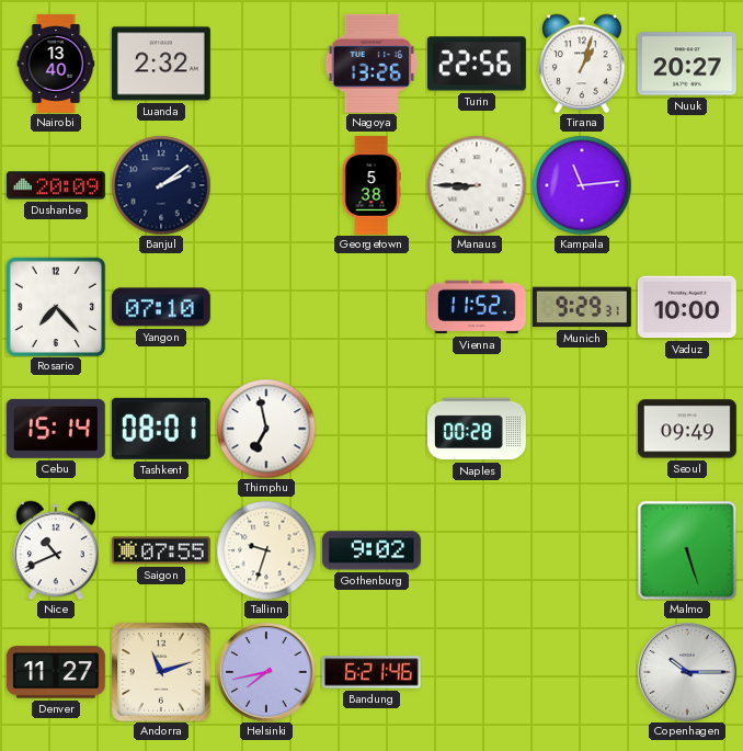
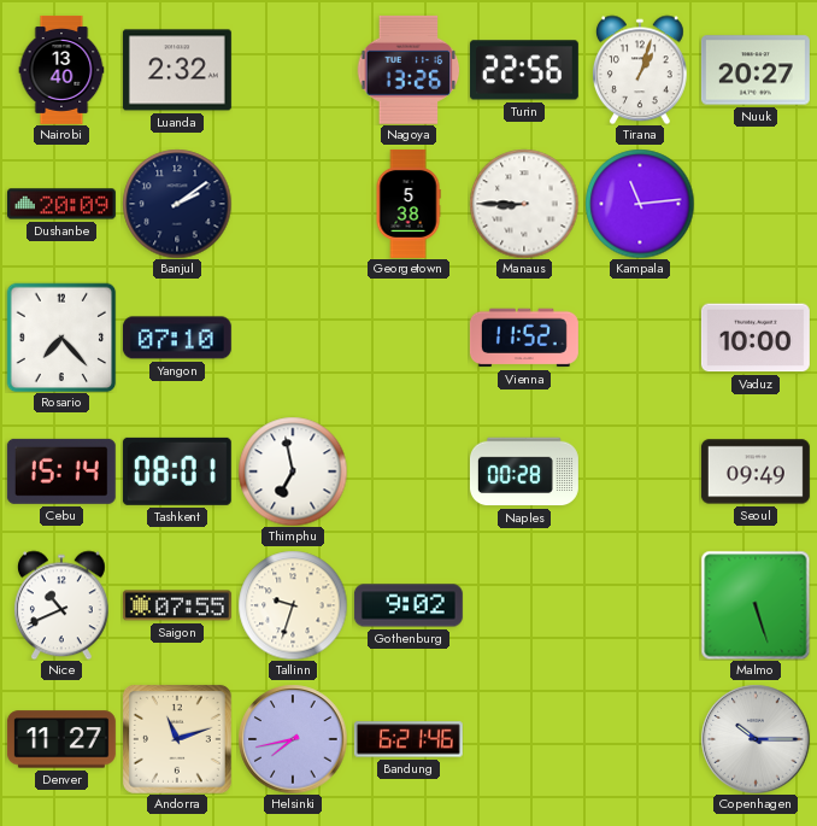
Munich: 9:29 -> none
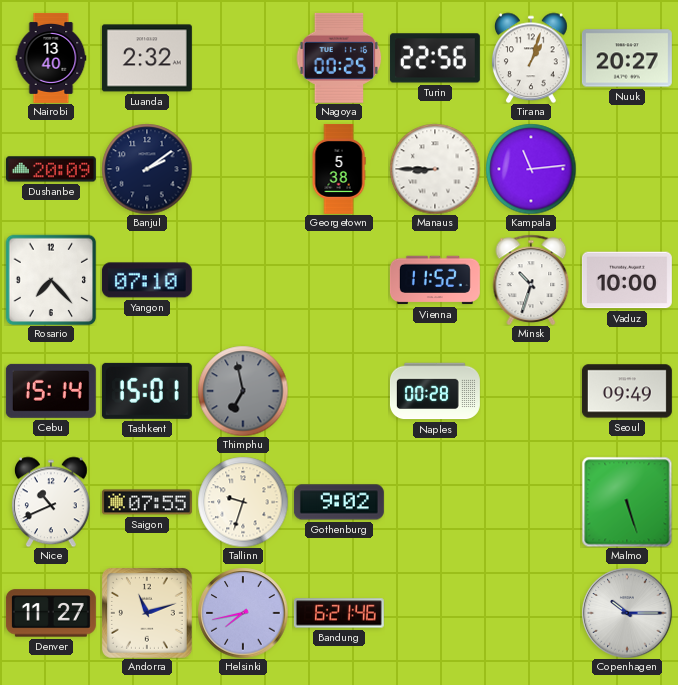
Nagoya: 13:26 -> 00:25
Minsk: none -> 10:33
Tashkent: 08:01 -> 15:01
Thimphu dial: white -> grey
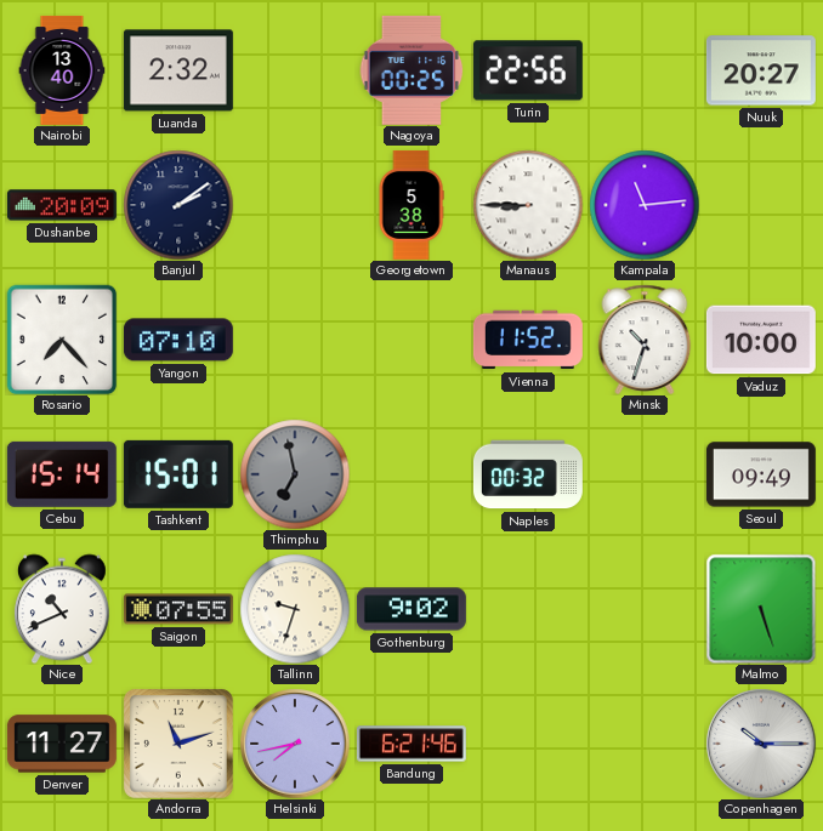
Tirana: 1:03 -> none
Naples: 00:28 -> 00:32
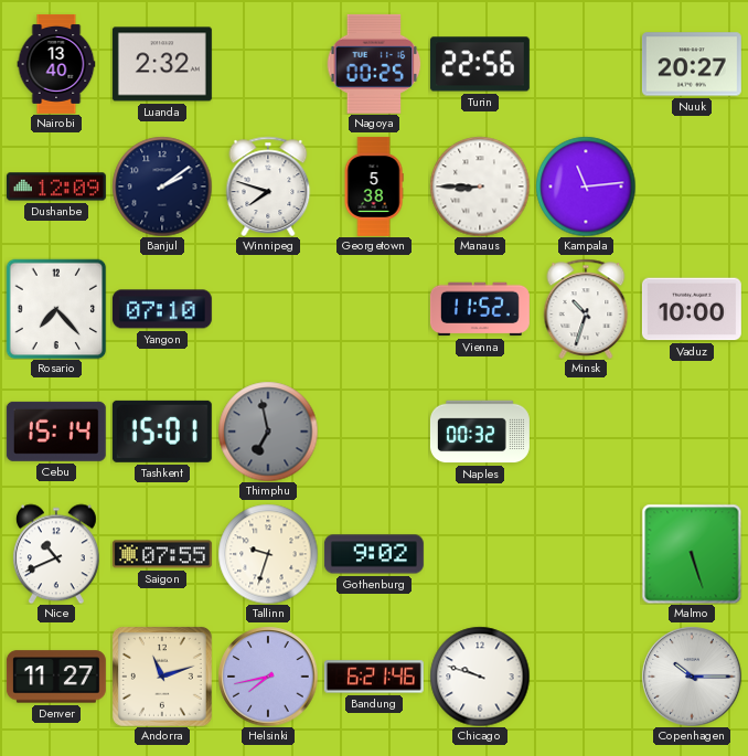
Dushanbe: 20:09 -> 12:09
Winnipeg: none -> 7:48
Seoul: 09:49 -> none
Chicago: none -> 9:48
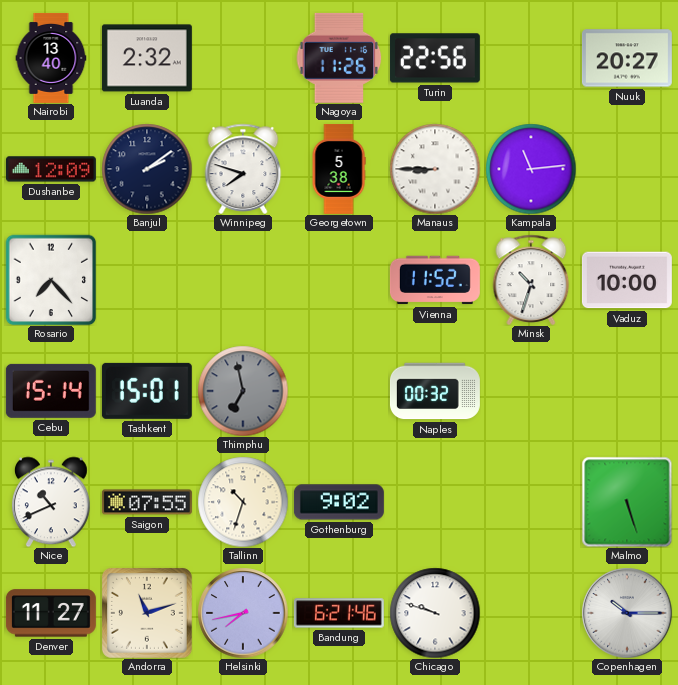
Nagoya: 00:25 -> 11:26
Yangon: 07:10 -> none
Tallinn: 9:33 -> 10:33
